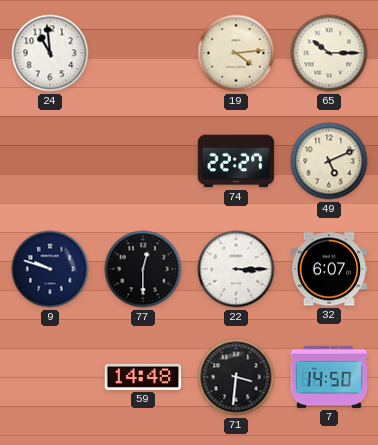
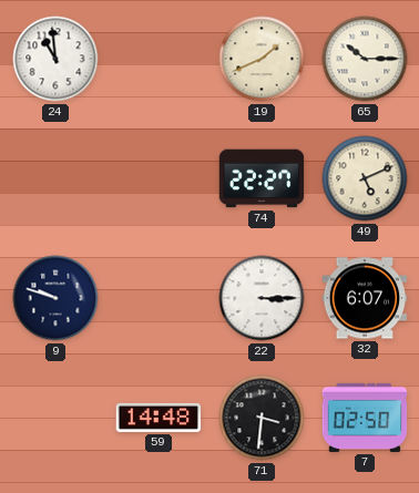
19: 4:14 -> 1:41
77: 12:30 -> none
7: 14:50 -> 02:50
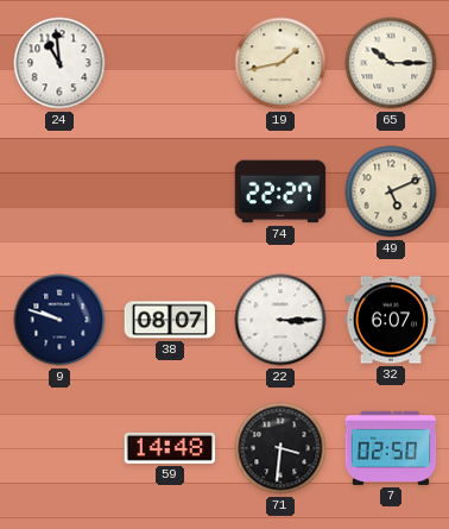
19: 1:41 -> 1:43
38: none -> 08:07
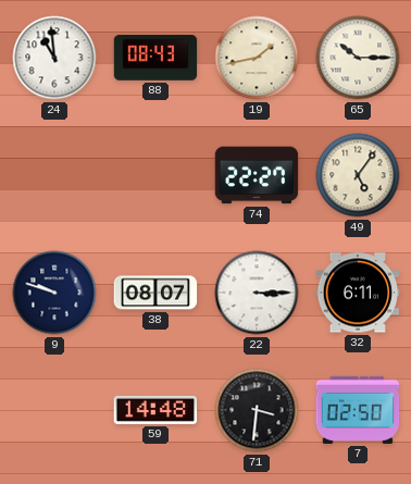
88: none -> 08:43
49: 5:11 -> 5:06
32: 6:07 -> 6:11
